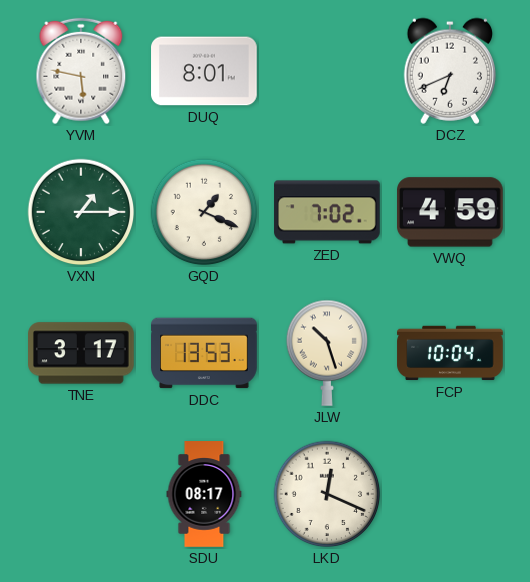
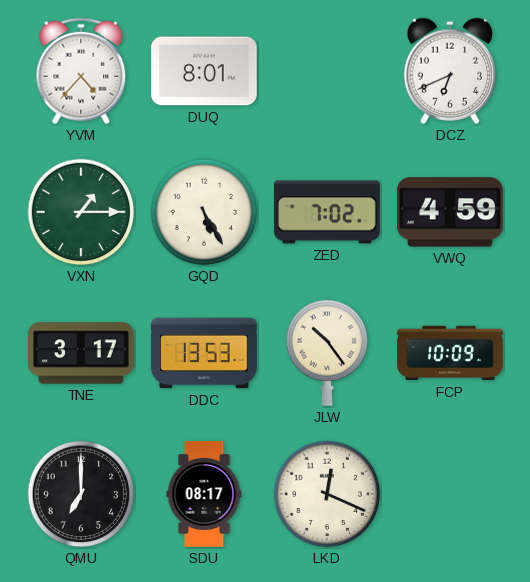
YVM: 5:47 -> 4:37
GQD: 1:19 -> 5:25
JLW: 10:27 -> 10:24
FCP: 10:04 -> 10:09
QMU: none -> 7:00
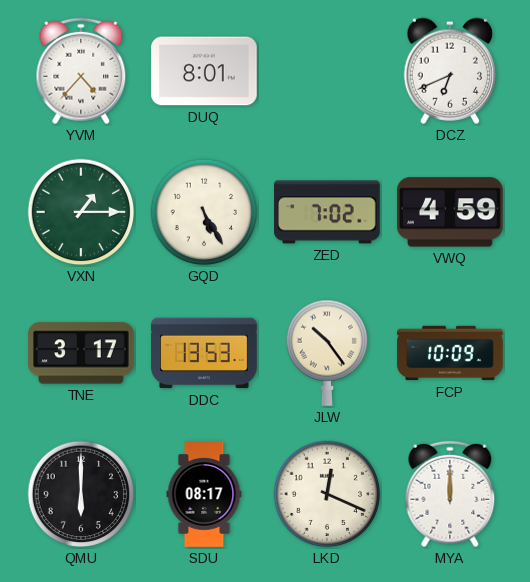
QMU: 7:00 -> 6:00
MYA: none -> 12:00
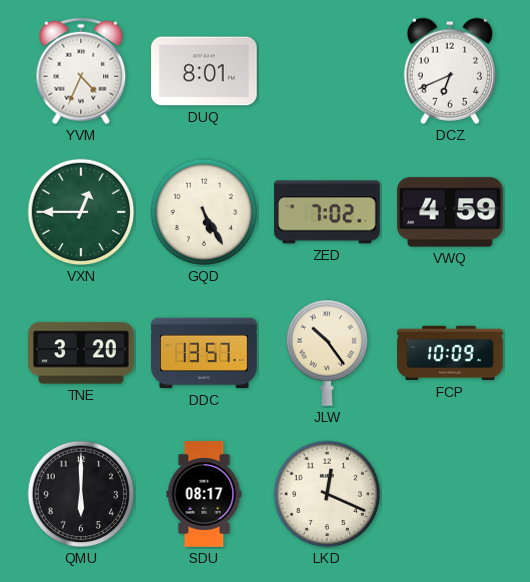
YVM: 4:37 -> 4:34
VXN: 1:15 -> 12:45
TNE: 3:17 -> 3:20
DDC: 13:53 -> 13:57
MYA: 12:00 -> none
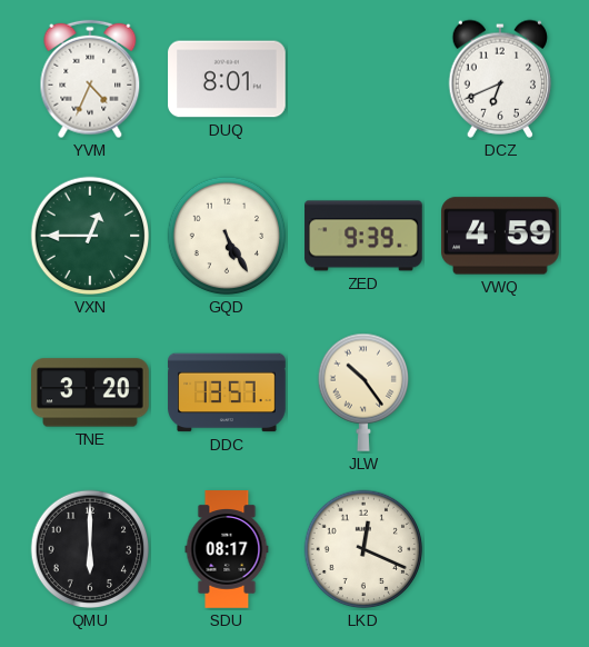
ZED: 7:02 -> 9:39
FCP: 10:09 -> none
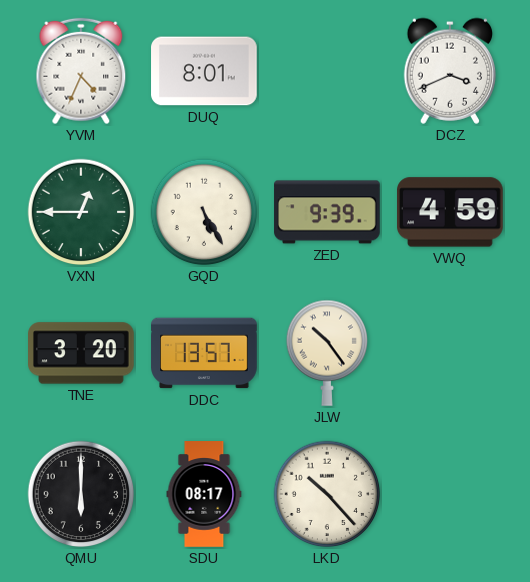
DCZ: 6:41 -> 3:41
LKD: 12:19 -> 10:23
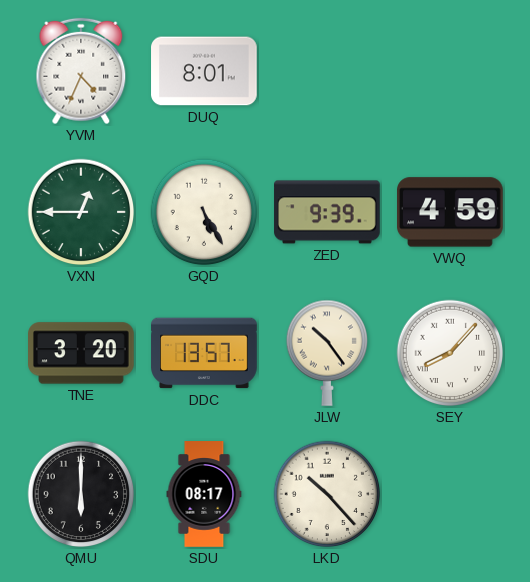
DCZ: 3:41 -> none
SEY: none -> 8:07
